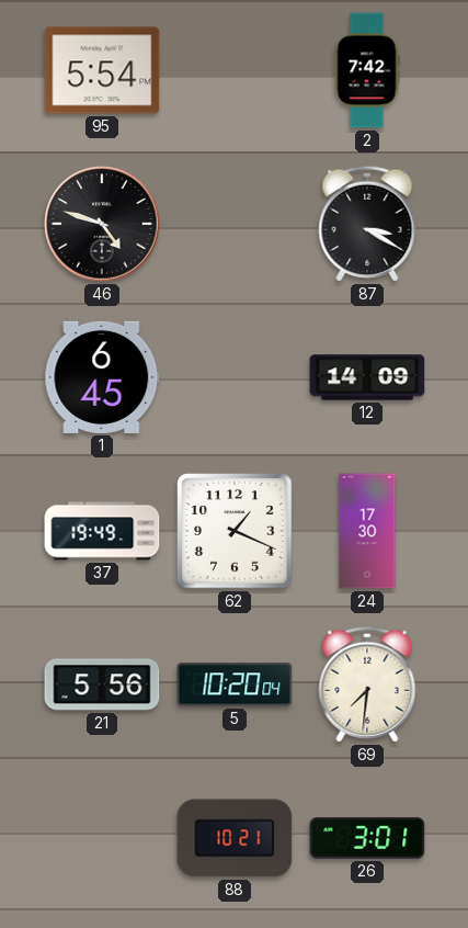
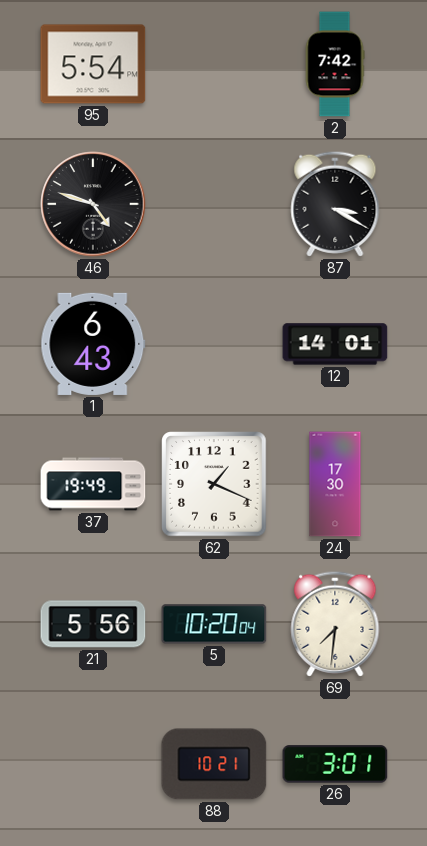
1: 6:45 -> 6:43
12: 14:09 -> 14:01
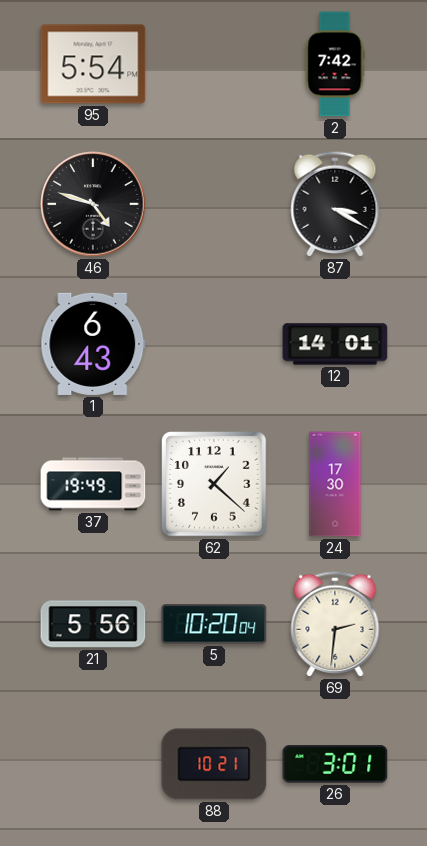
62: 1:19 -> 1:22
69: 7:31 -> 2:31
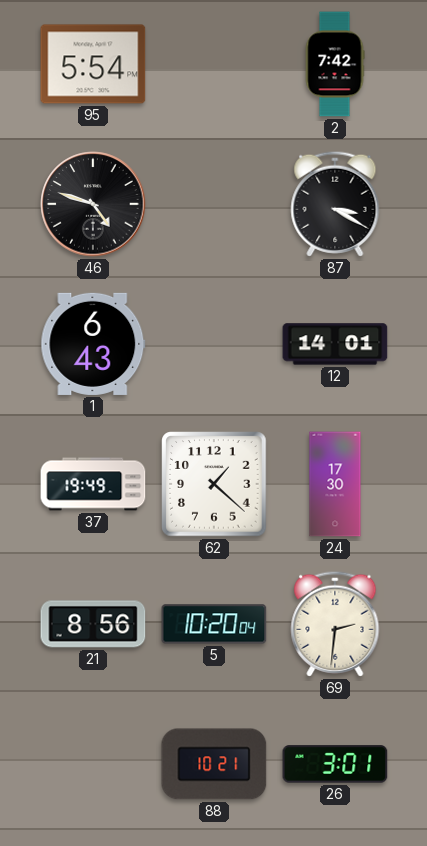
21: 5:56 -> 8:56
